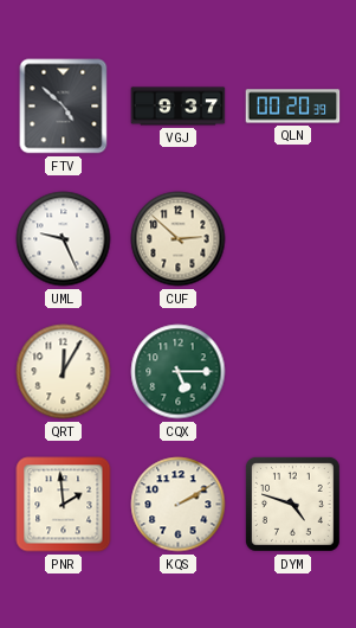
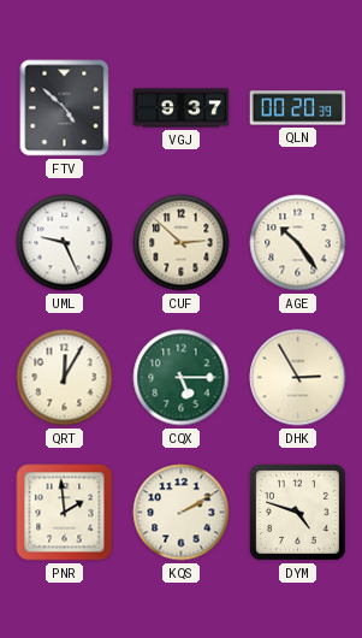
AGE: none -> 10:24
DHK: none -> 2:55
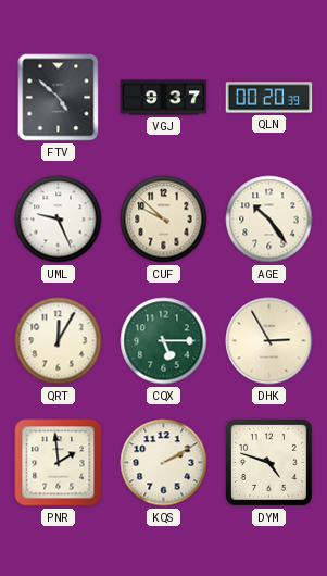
CUF: 2:52 -> 9:52
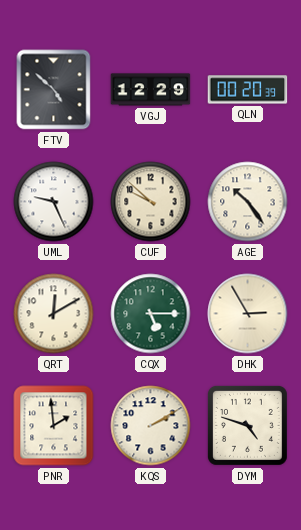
VGJ: 9:37 -> 12:29
QRT: 12:05 -> 12:10
